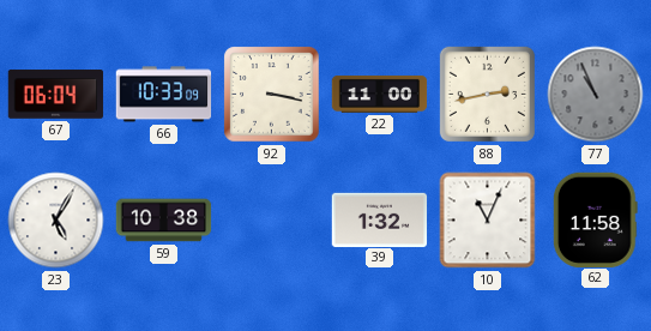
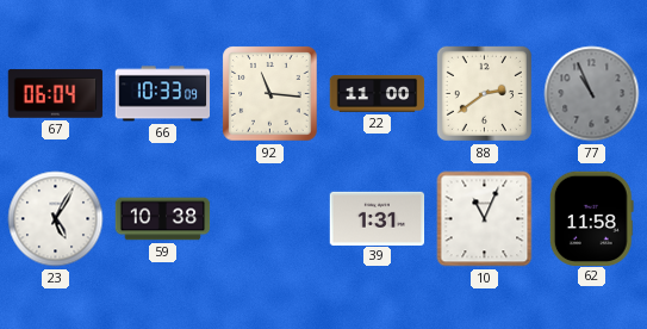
92: 3:17 -> 11:16
88: 2:43 -> 2:39
39: 1:32 -> 1:31
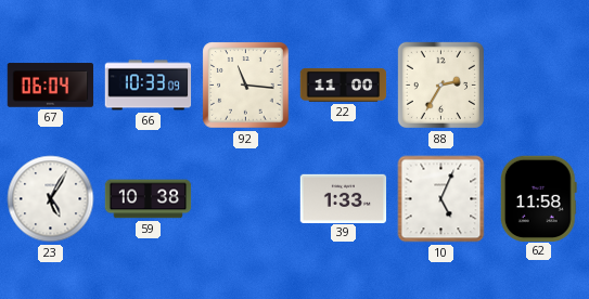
88: 2:39 -> 2:35
77: 10:56 -> none
39: 1:31 -> 1:33
10: 11:04 -> 5:04
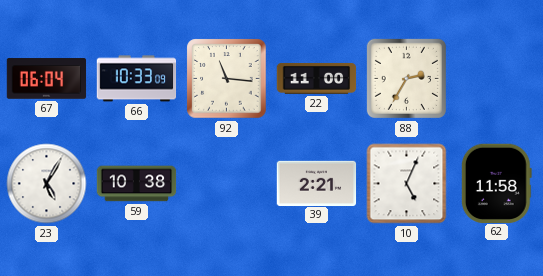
39: 1:33 -> 2:21
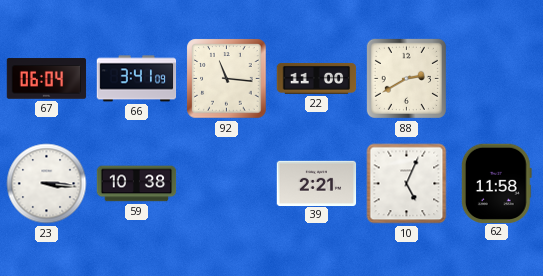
66: 10:33 -> 3:41
88: 2:35 -> 2:40
23: 5:05 -> 3:16
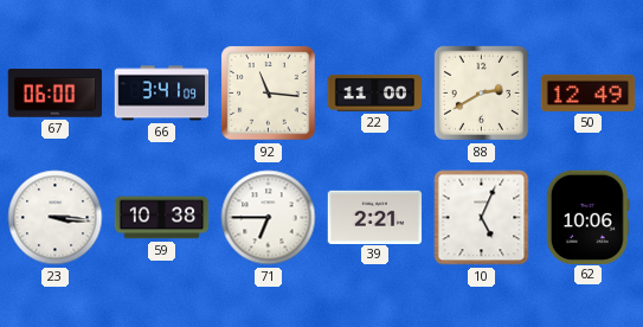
67: 06:04 -> 06:00
50: none -> 12:49
71: none -> 6:45
62: 11:58 -> 10:06
